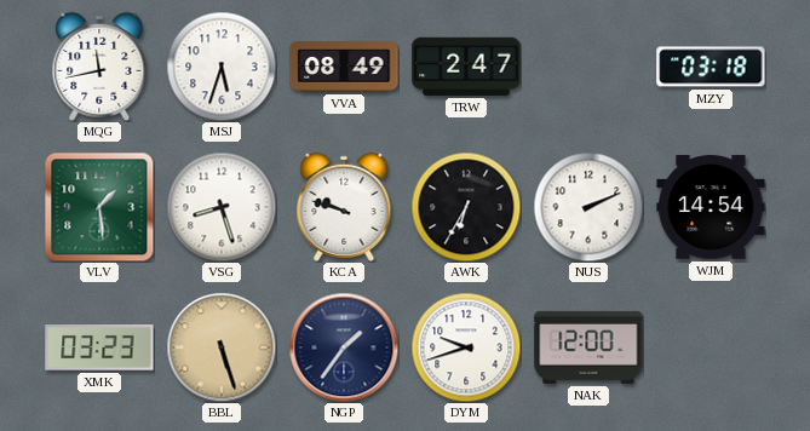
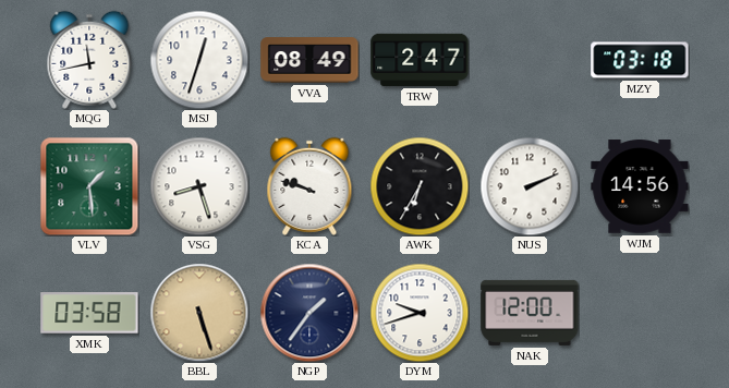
MSJ: 5:33 -> 12:33
WJM: 14:54 -> 14:56
XMK: 03:23 -> 03:58
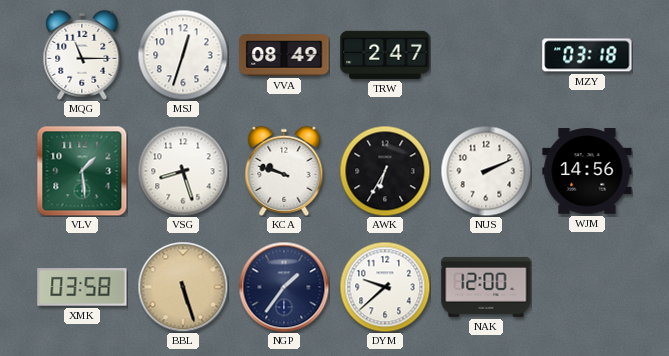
MQG: 11:43 -> 11:15
DYM: 9:42 -> 9:38
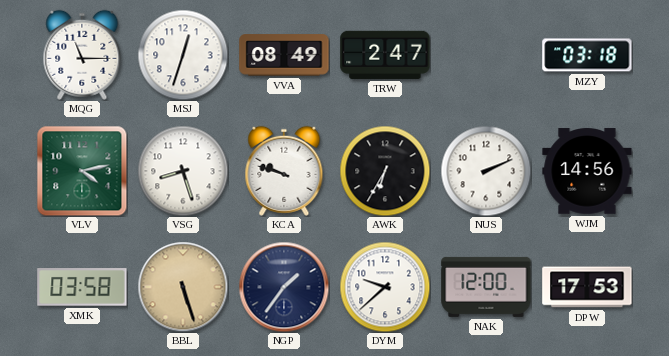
VLV: 1:29 -> 4:13
DPW: none -> 17:53
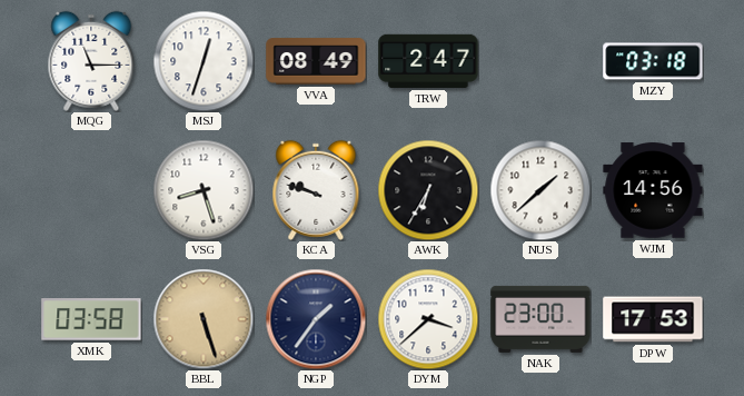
VLV: 4:13 -> none
NUS: 2:11 -> 1:38
DYM: 9:38 -> 3:38
NAK: 12:00 -> 23:00
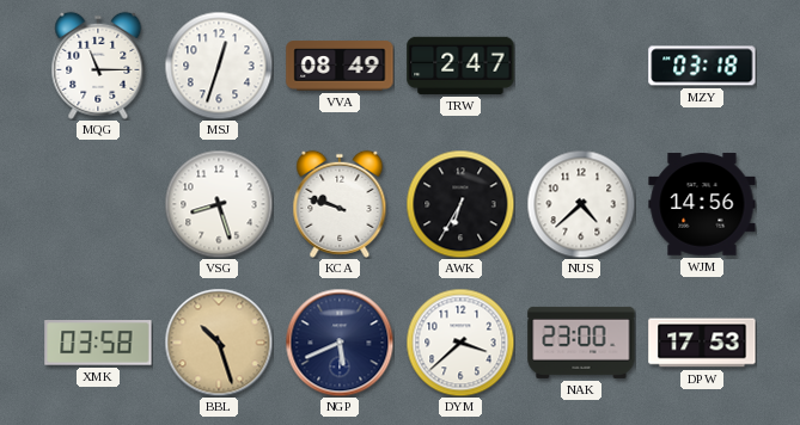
NUS: 1:38 -> 4:38
BBL: 5:27 -> 10:27
NGP: 1:36 -> 5:41
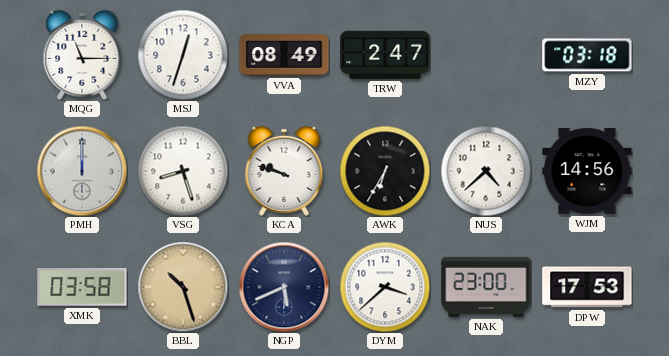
PMH: none -> 12:00
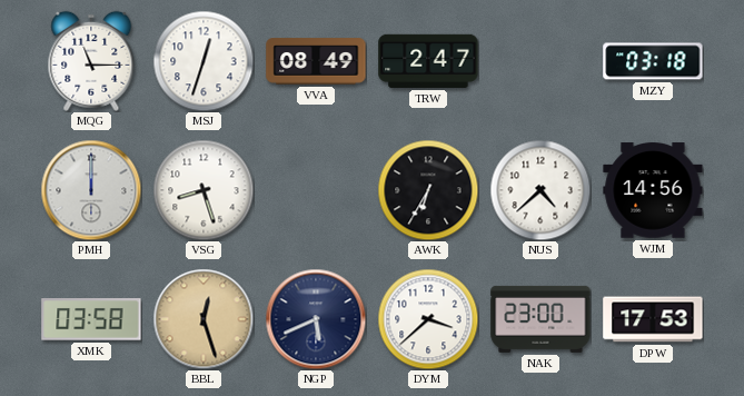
KCA: 9:48 -> none
BBL: 10:27 -> 12:27
